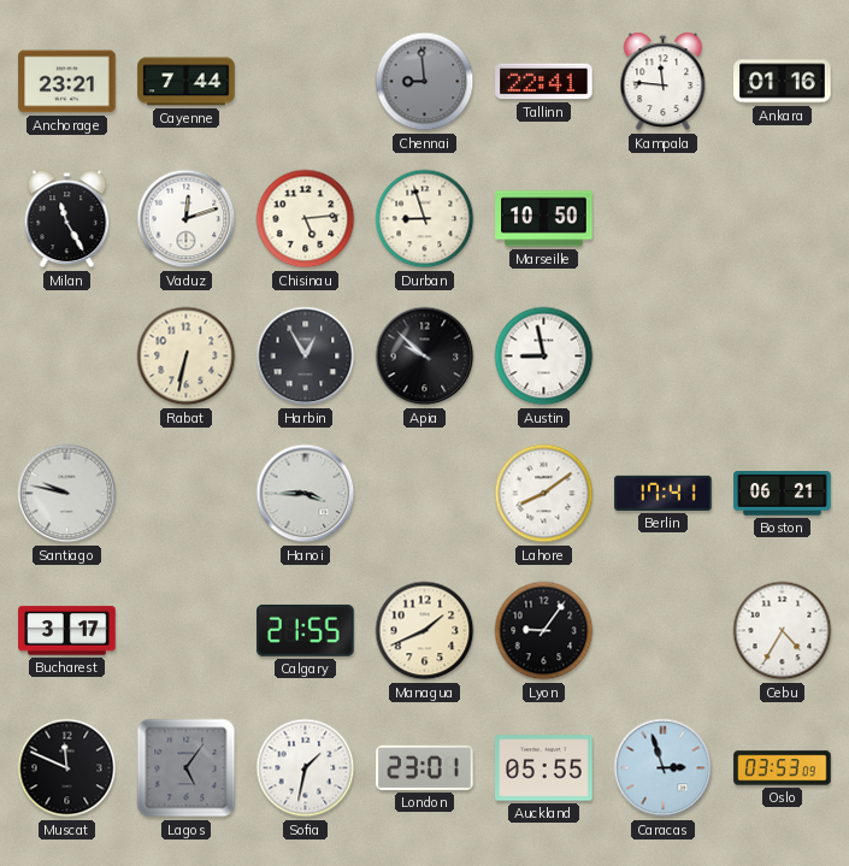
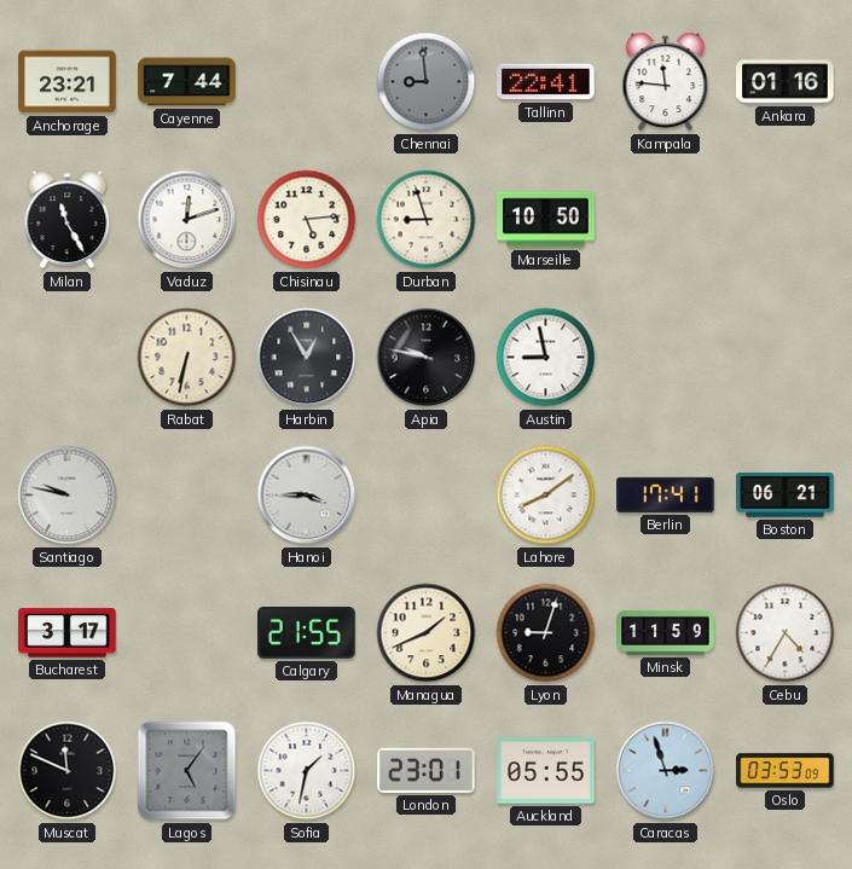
Apia: 9:52 -> 9:47
Lyon: 9:06 -> 9:03
Minsk: none -> 11:59
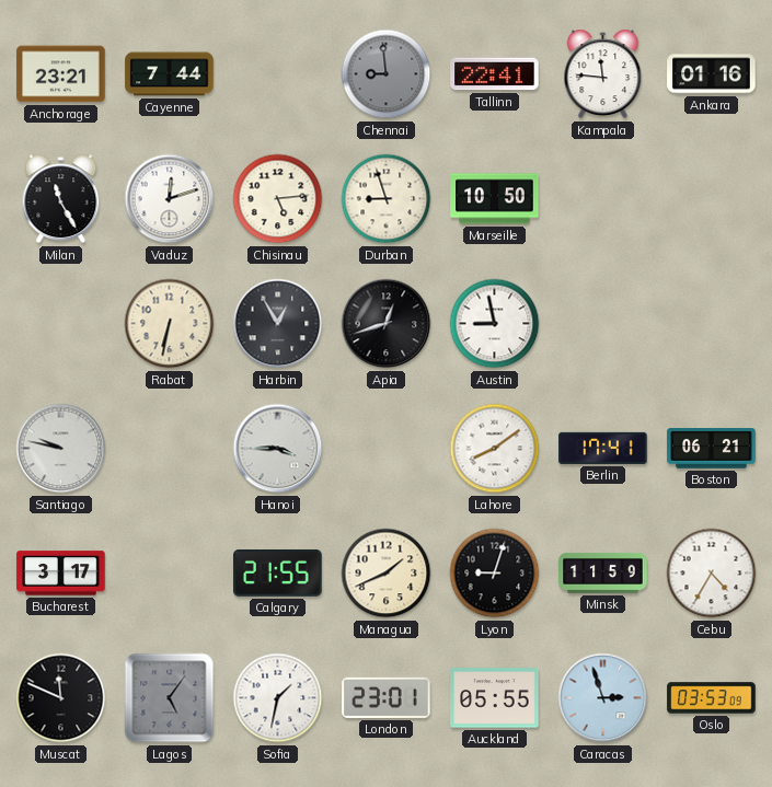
Apia: 9:47 -> 12:42
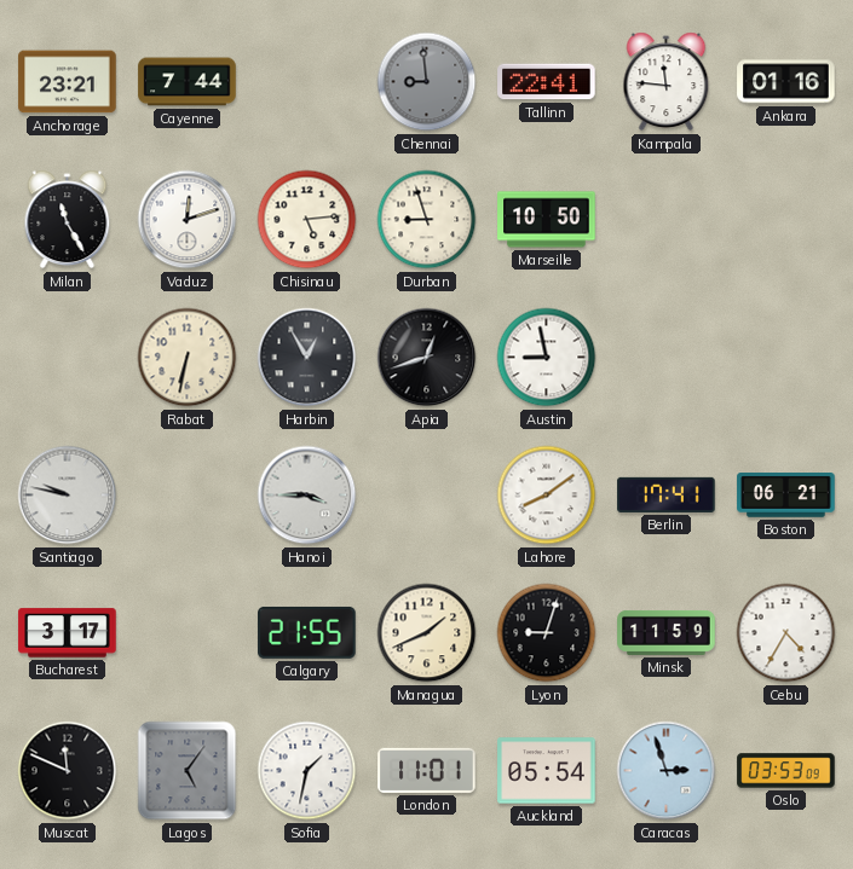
London: 23:01 -> 11:01
Auckland: 05:55 -> 05:54
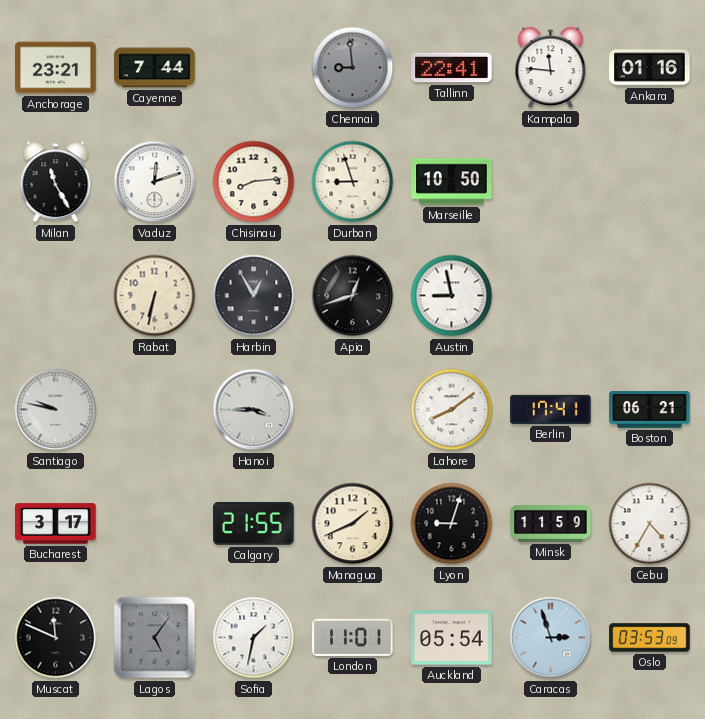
Chisinau: 5:14 -> 8:14
